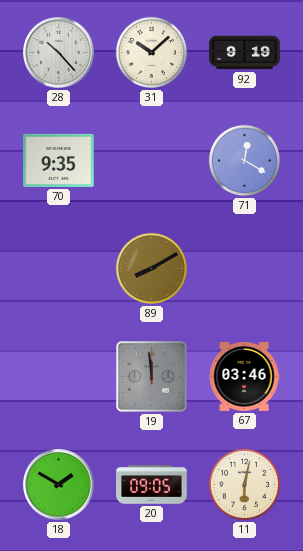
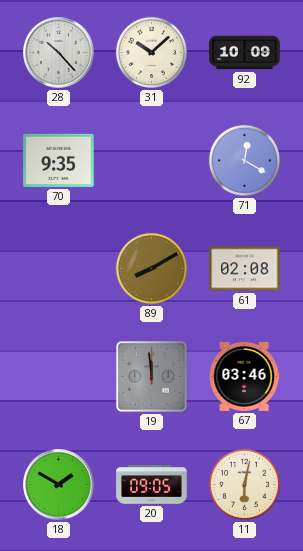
92: 9:19 -> 10:09
61: none -> 02:08
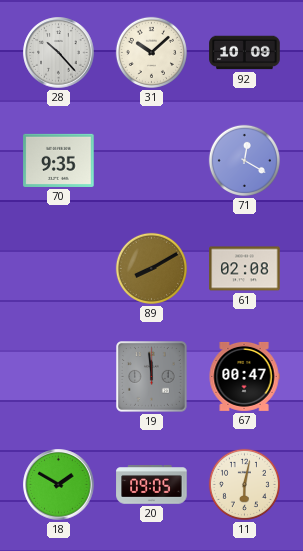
67: 03:46 -> 00:47
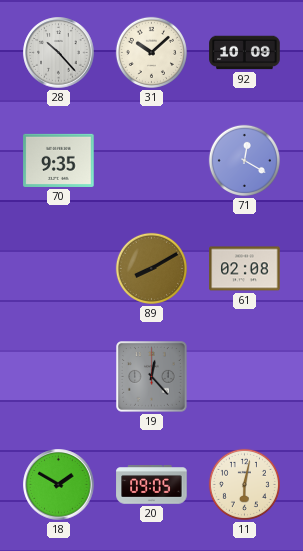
19: 11:59 -> 12:23
67: 00:47 -> none
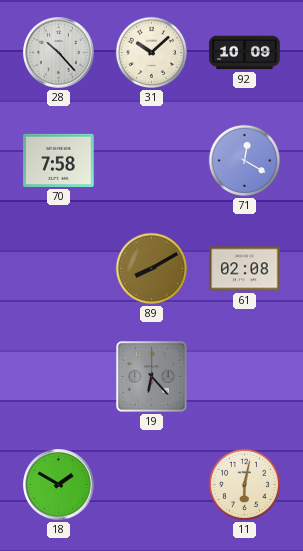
70: 9:35 -> 7:58
19: 12:23 -> 6:23
20: 09:05 -> none
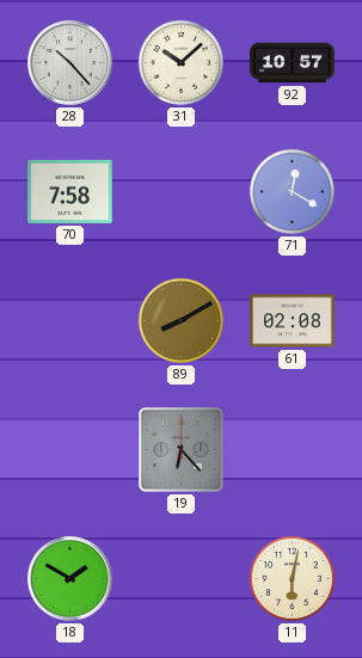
92: 10:09 -> 10:57
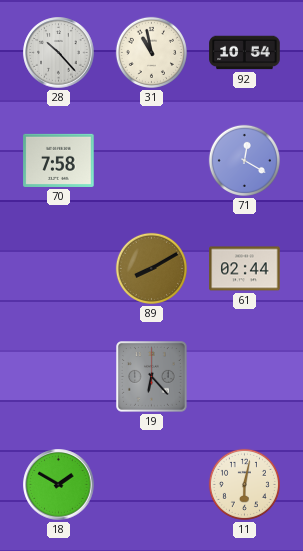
31: 10:08 -> 10:58
92: 10:57 -> 10:54
61: 02:08 -> 02:44
